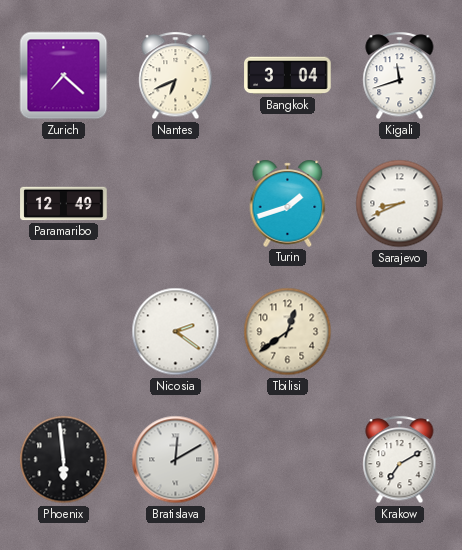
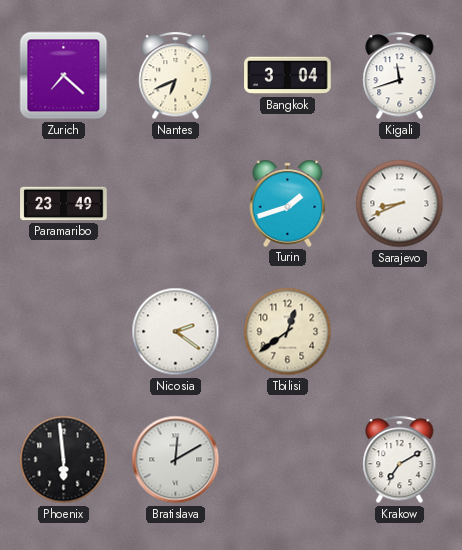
Paramaribo: 12:49 -> 23:49
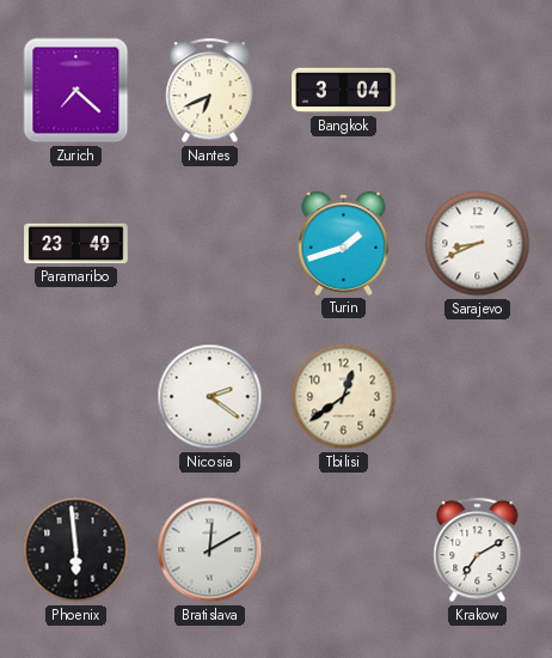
Kigali: 11:42 -> none
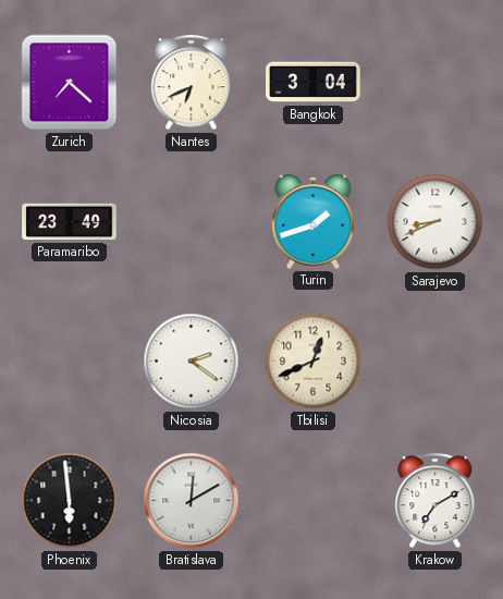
Tbilisi: 12:39 -> 12:41
